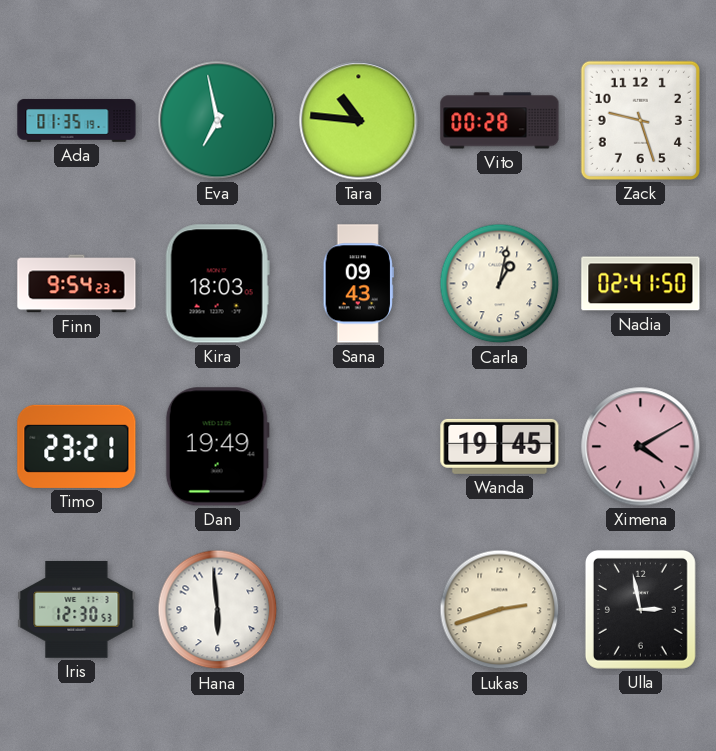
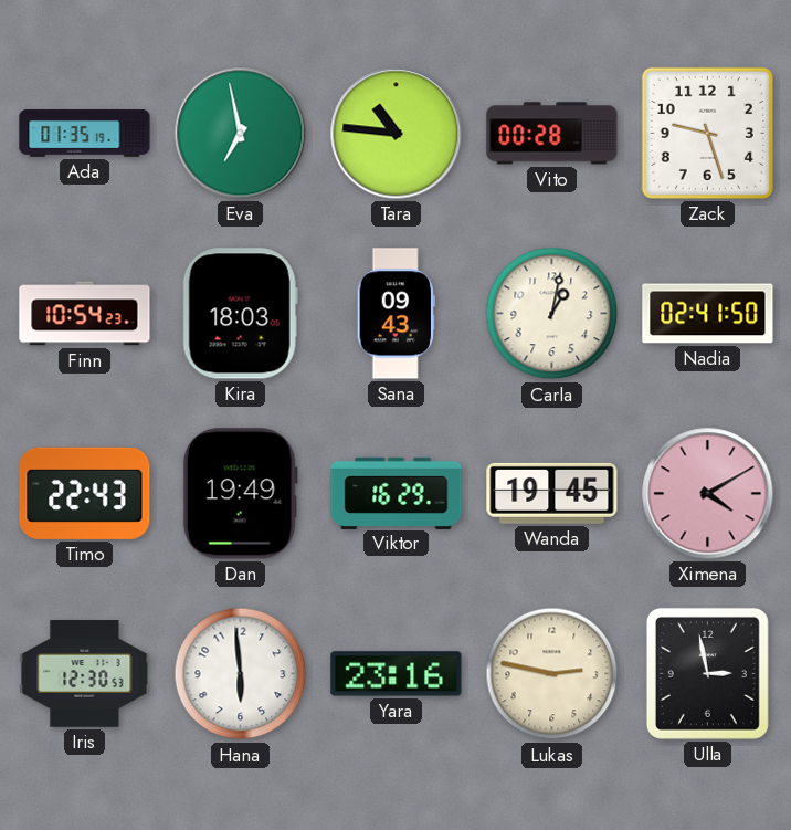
Finn: 9:54 -> 10:54
Timo: 23:21 -> 22:43
Viktor: none -> 16:29
Yara: none -> 23:16
Lukas: 2:42 -> 2:47
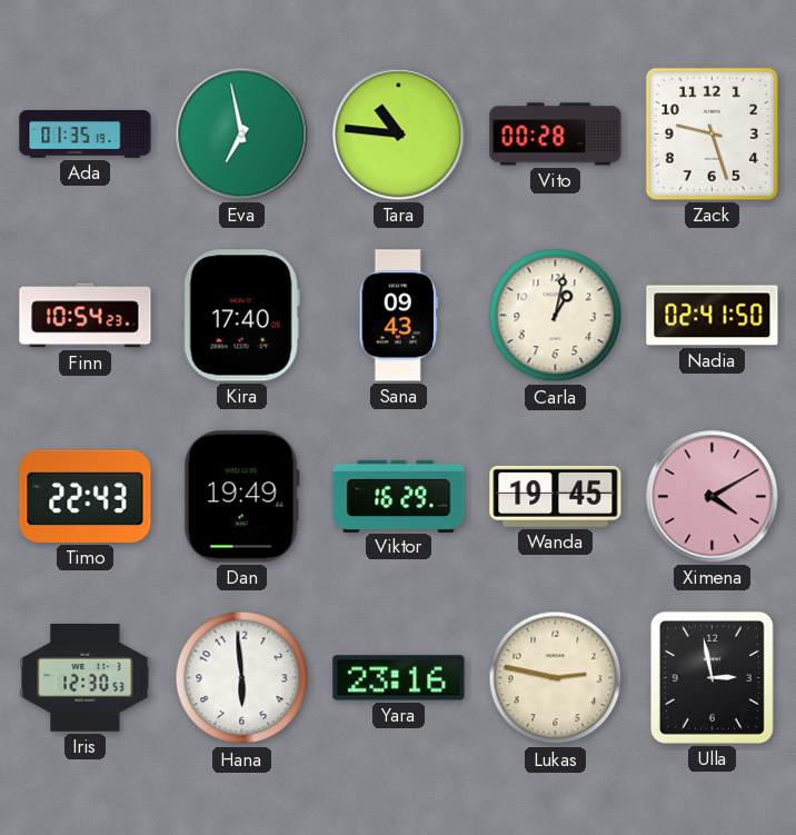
Kira: 18:03 -> 17:40
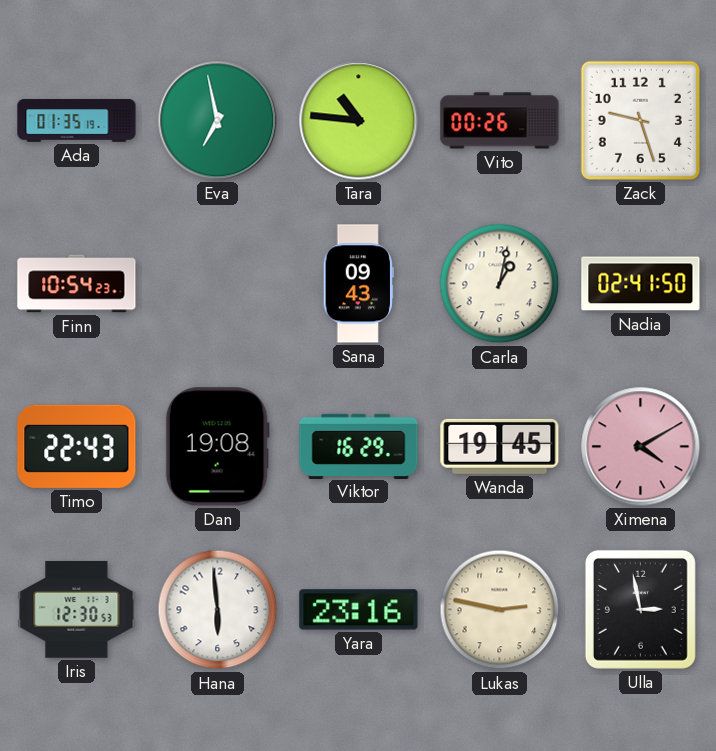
Vito: 00:28 -> 00:26
Kira: 17:40 -> none
Dan: 19:49 -> 19:08
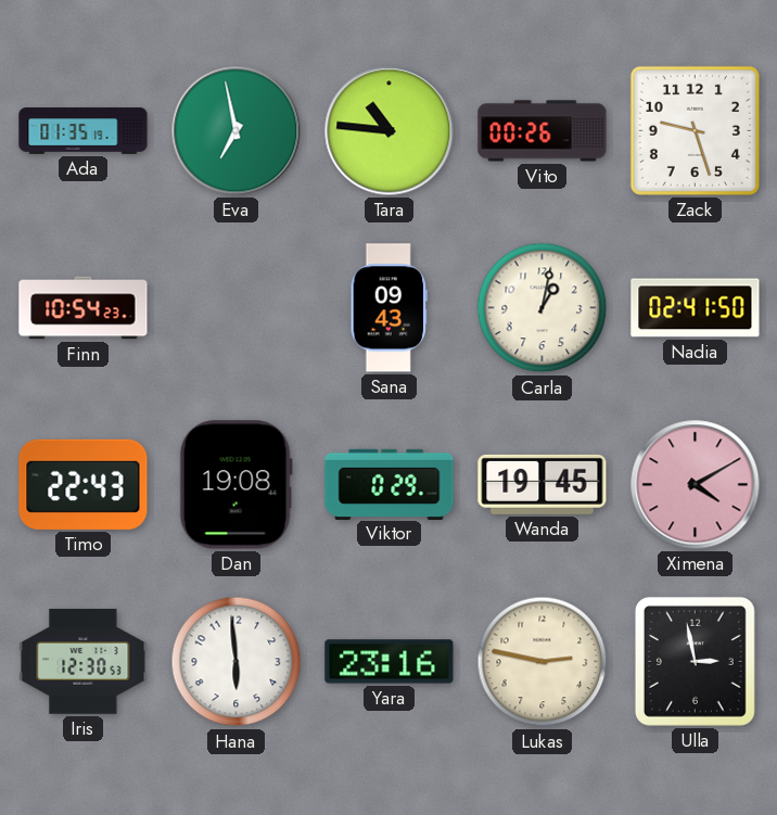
Viktor: 16:29 -> 0:29
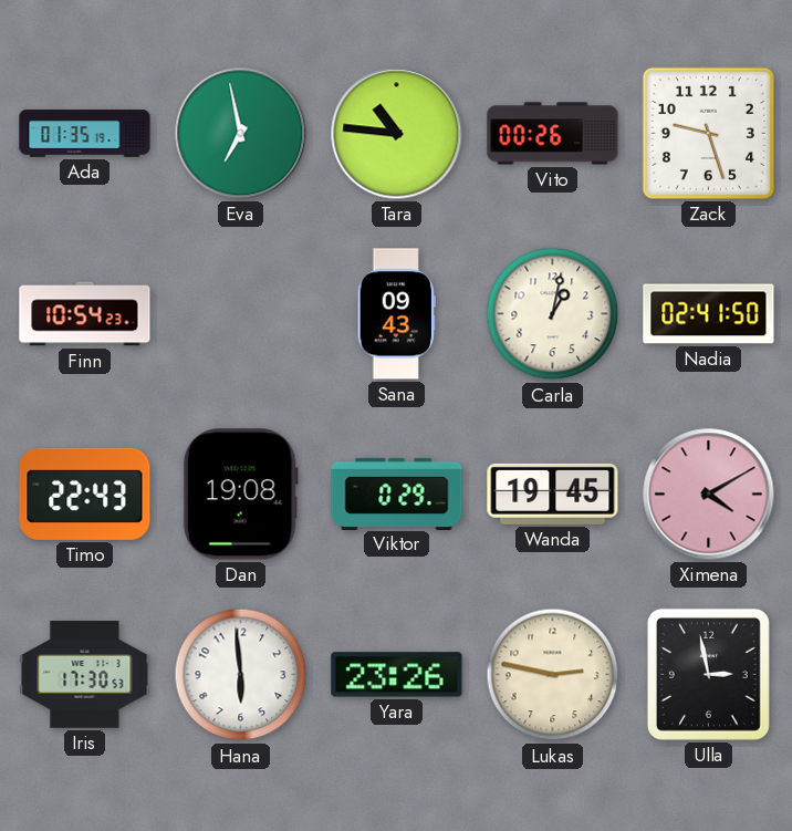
Iris: 12:30 -> 17:30
Yara: 23:16 -> 23:26
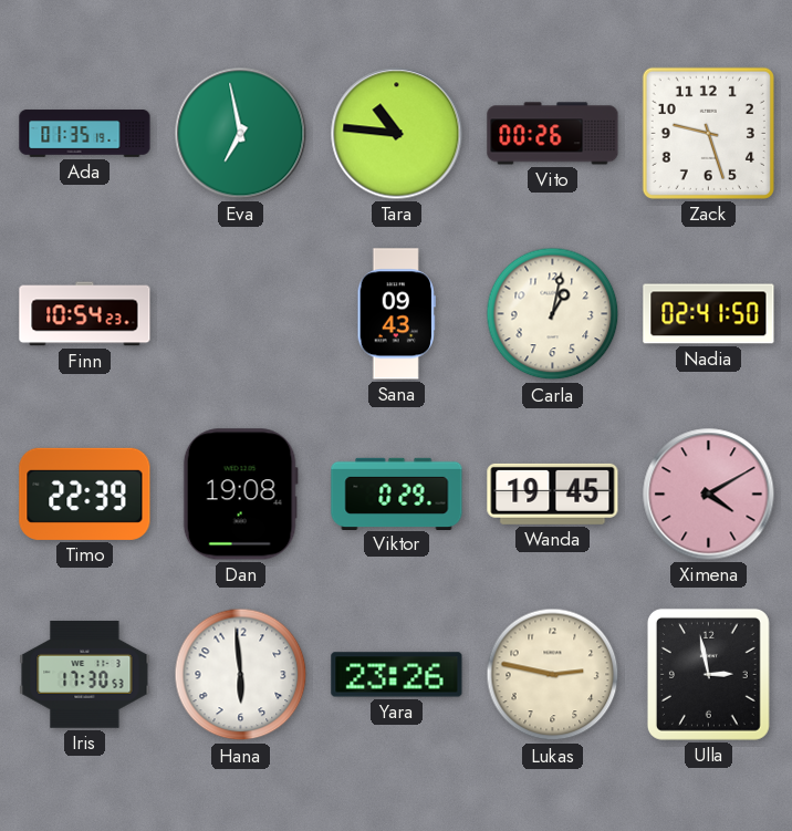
Timo: 22:43 -> 22:39
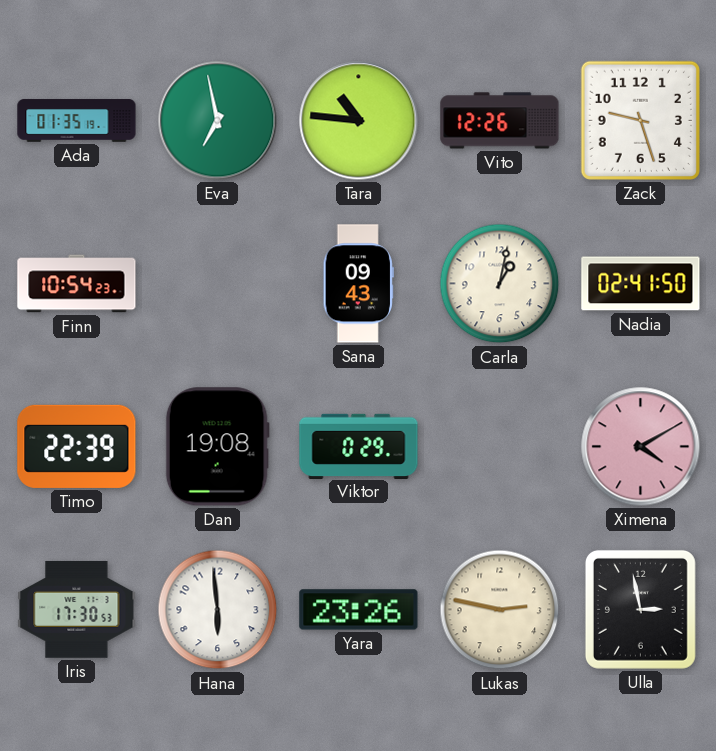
Vito: 00:26 -> 12:26
Wanda: 19:45 -> none
